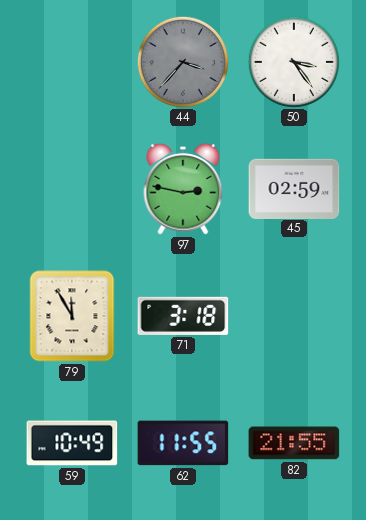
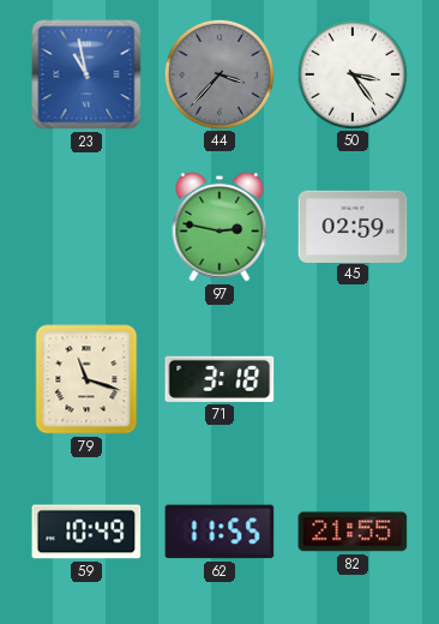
23: none -> 10:58
79: 11:55 -> 11:18
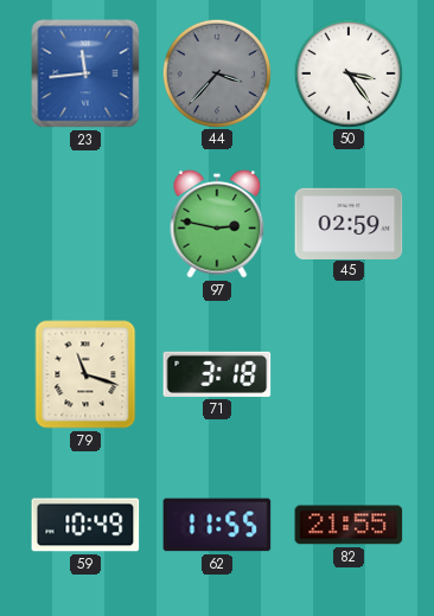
23: 10:58 -> 11:44
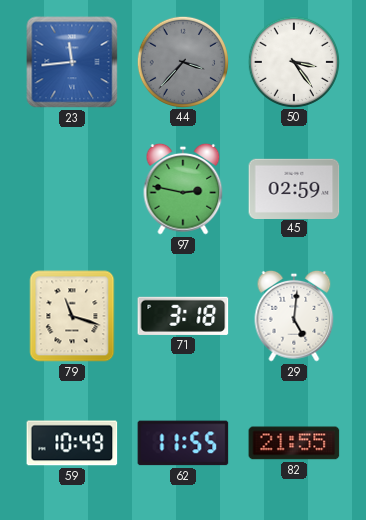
29: none -> 5:01
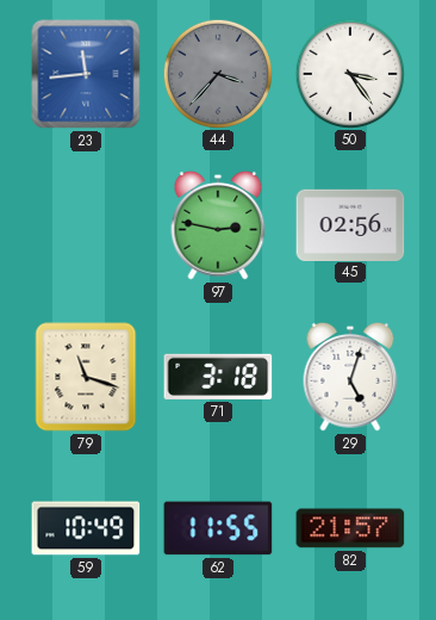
45: 02:59 -> 02:56
29: 5:01 -> 5:03
82: 21:55 -> 21:57
